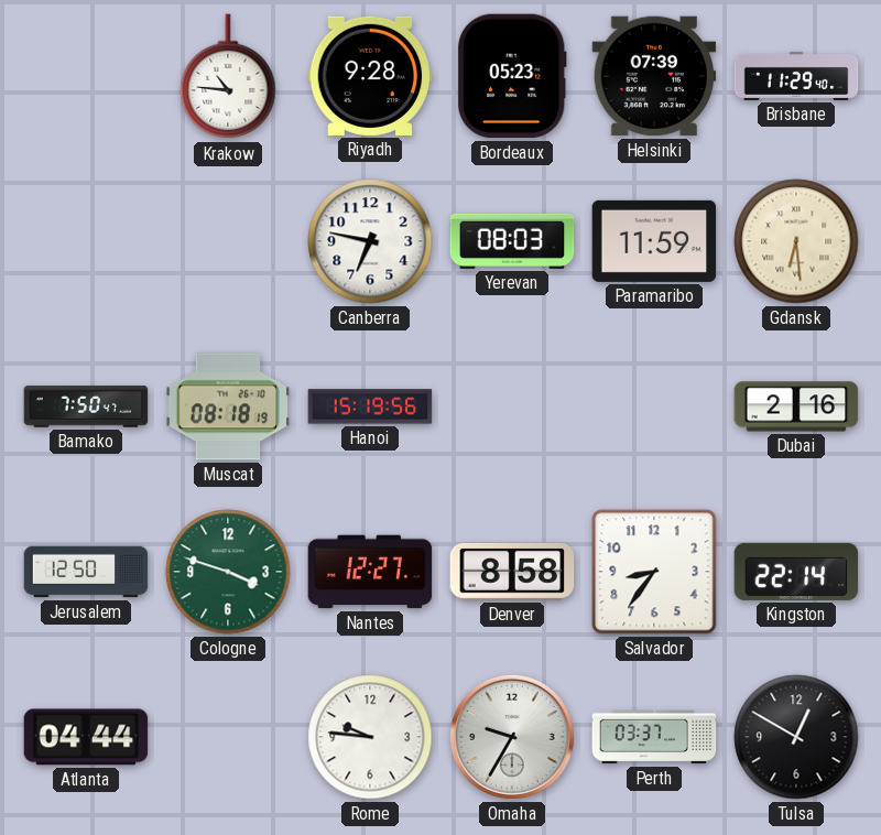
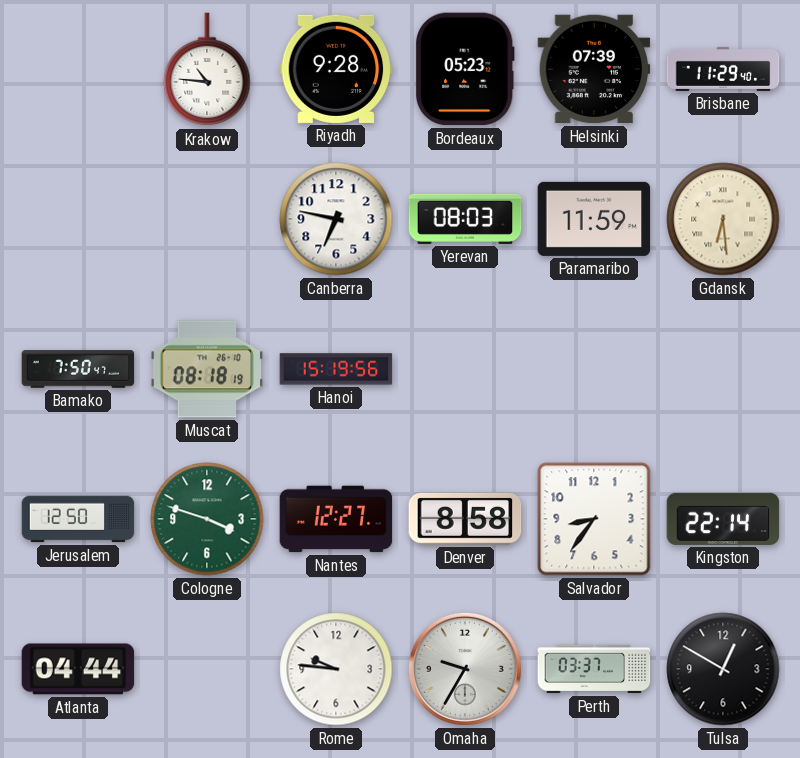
Dubai: 2:16 -> none
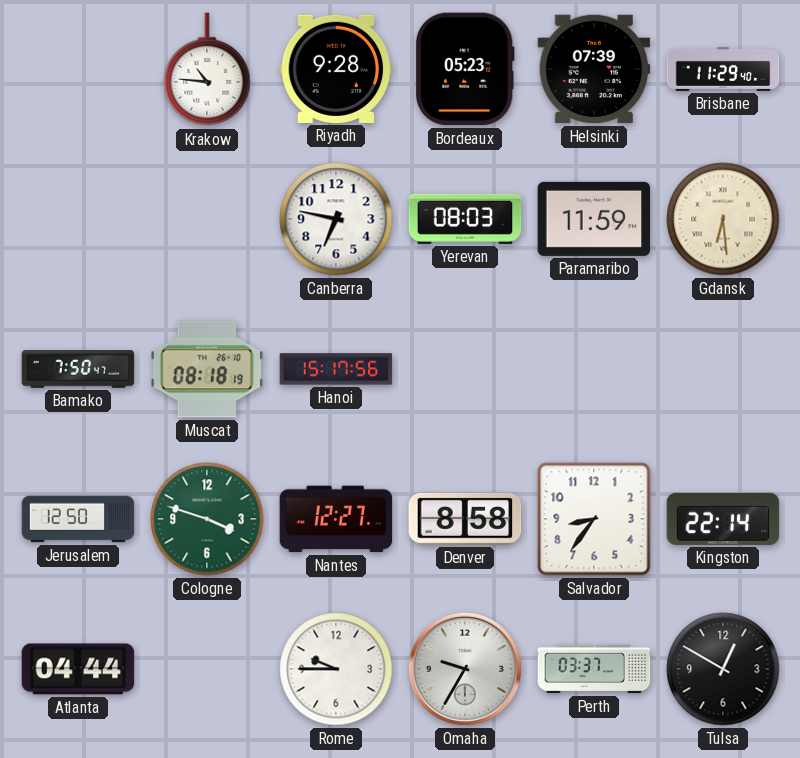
Hanoi: 15:19 -> 15:17
Rome: 9:46 -> 9:45
